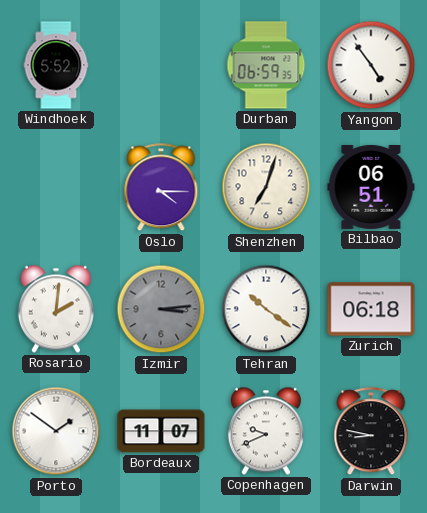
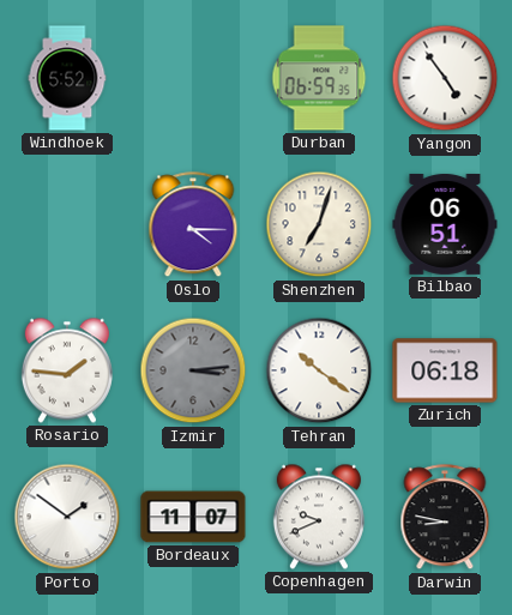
Rosario: 2:01 -> 1:46
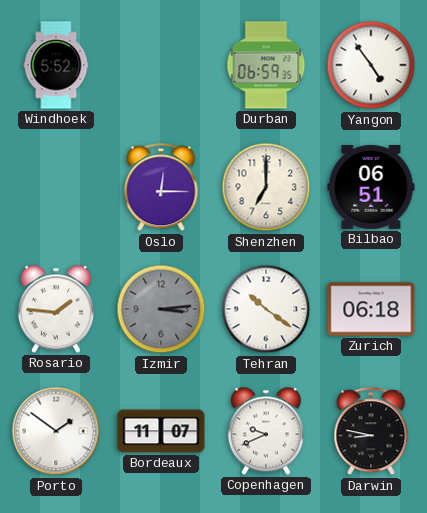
Oslo: 4:15 -> 12:15
Shenzhen: 7:03 -> 7:00
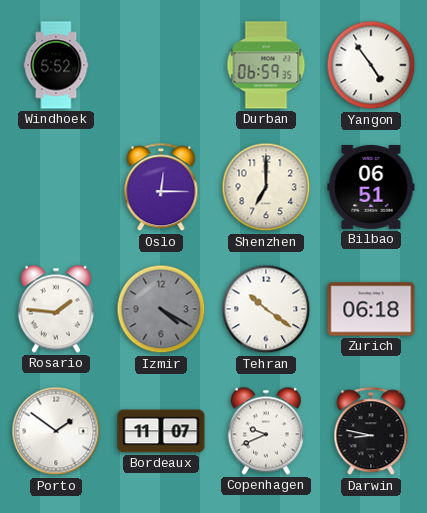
Izmir: 3:14 -> 4:20
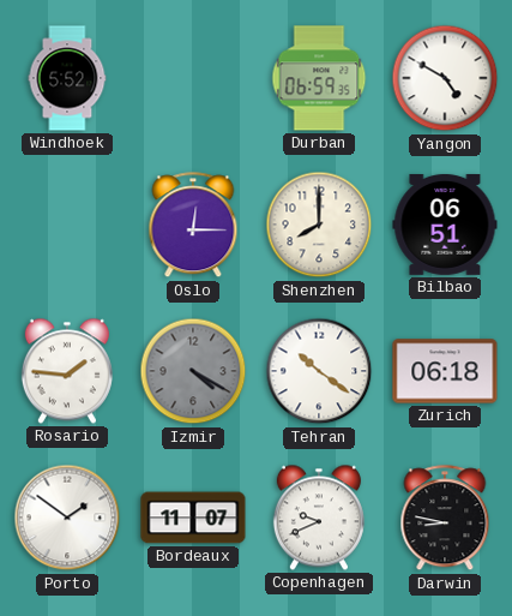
Yangon: 4:54 -> 4:50
Shenzhen: 7:00 -> 8:00
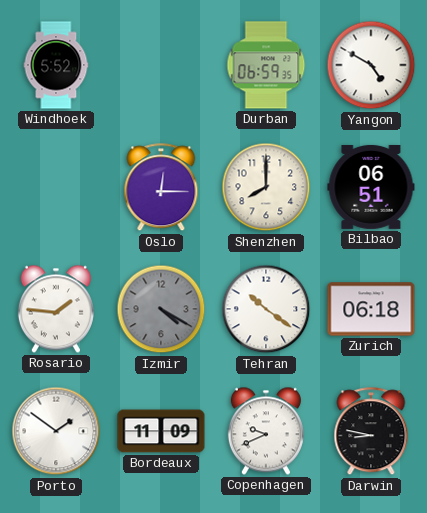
Bordeaux: 11:07 -> 11:09
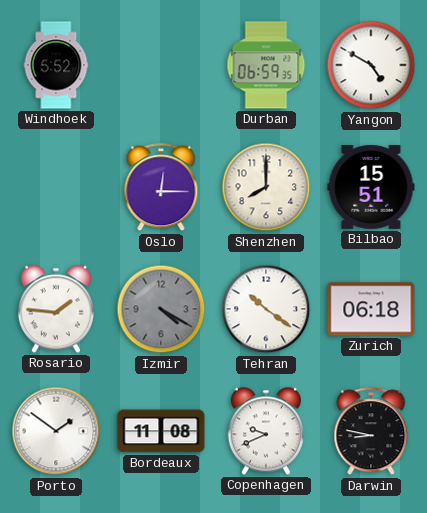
Bilbao: 06:51 -> 15:51
Bordeaux: 11:09 -> 11:08
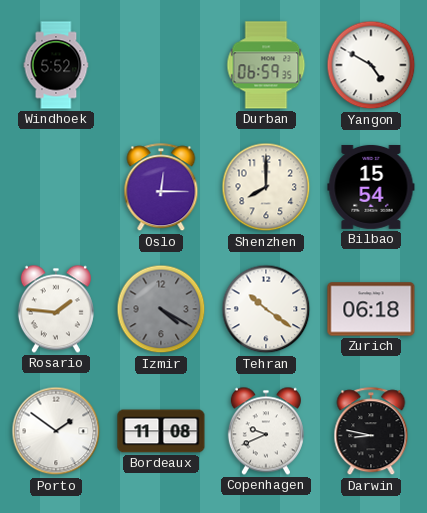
Bilbao: 15:51 -> 15:54
